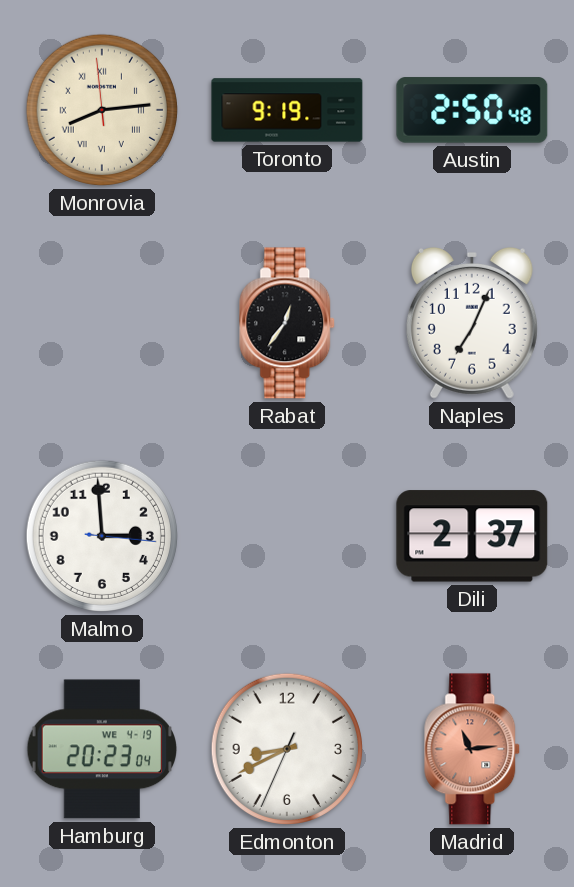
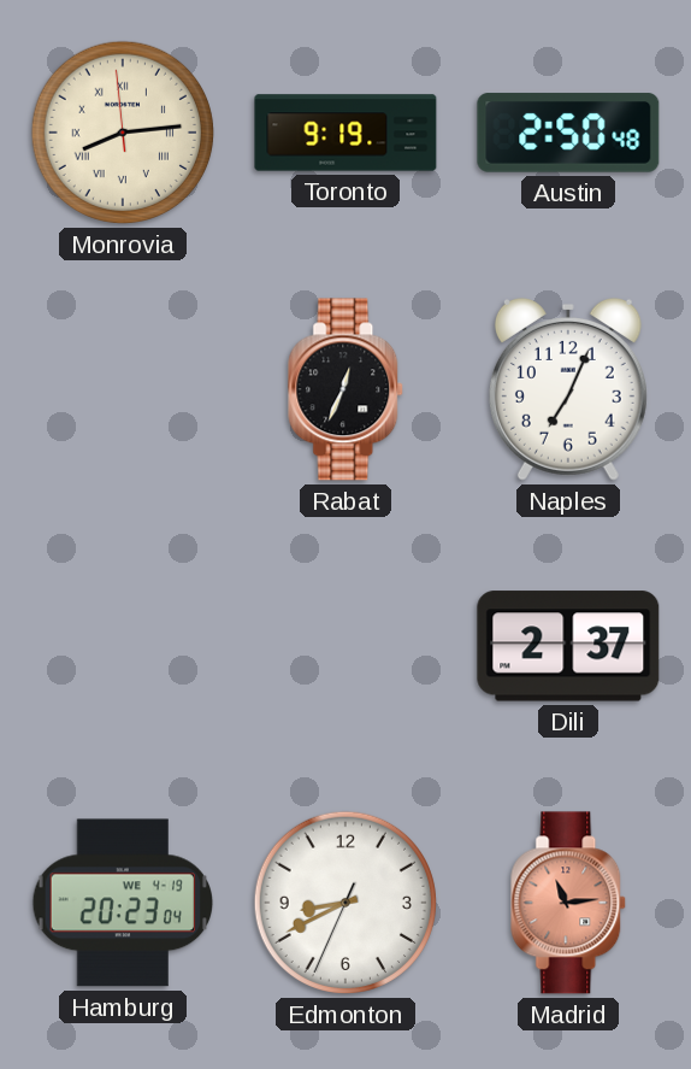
Rabat: 12:36 -> 12:34
Malmo: 2:59 -> none
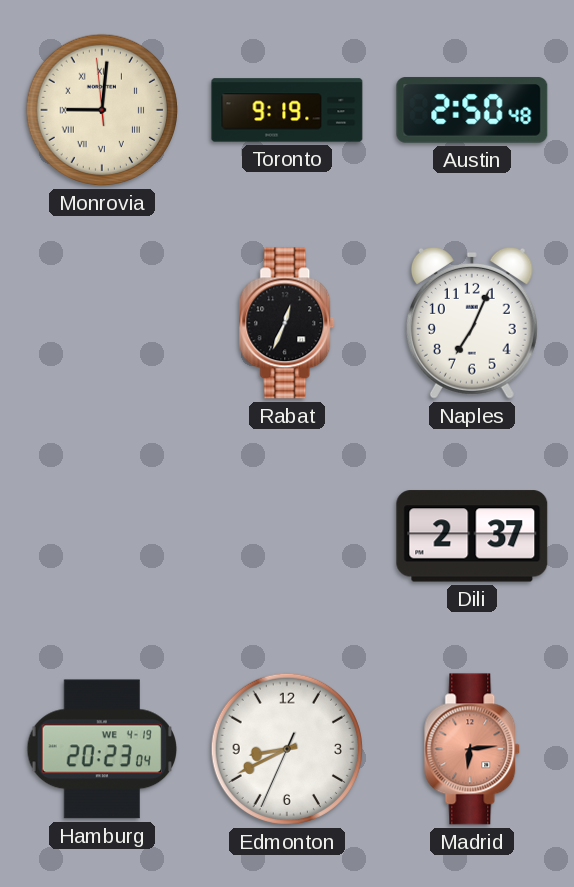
Monrovia: 8:13 -> 9:00
Madrid: 11:14 -> 6:14
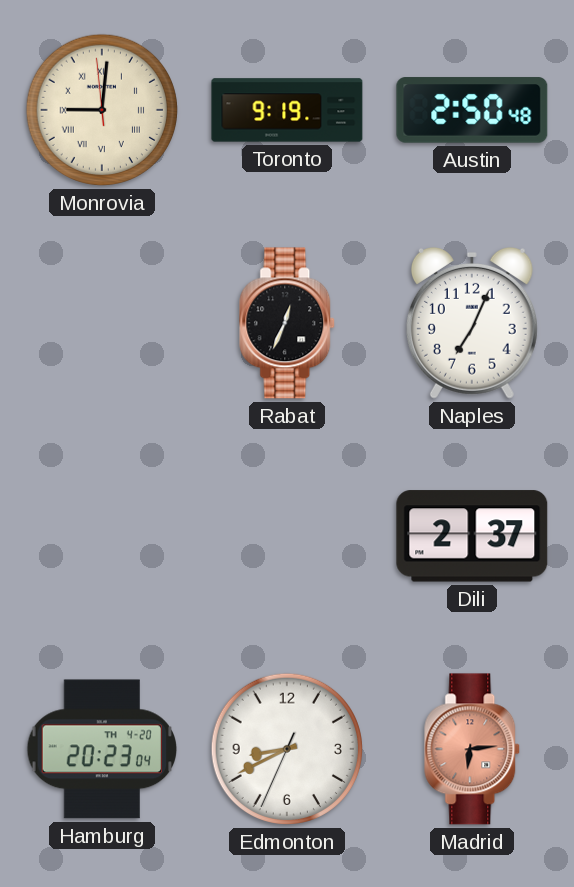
Hamburg date: WE 4-19 -> TH 4-20
